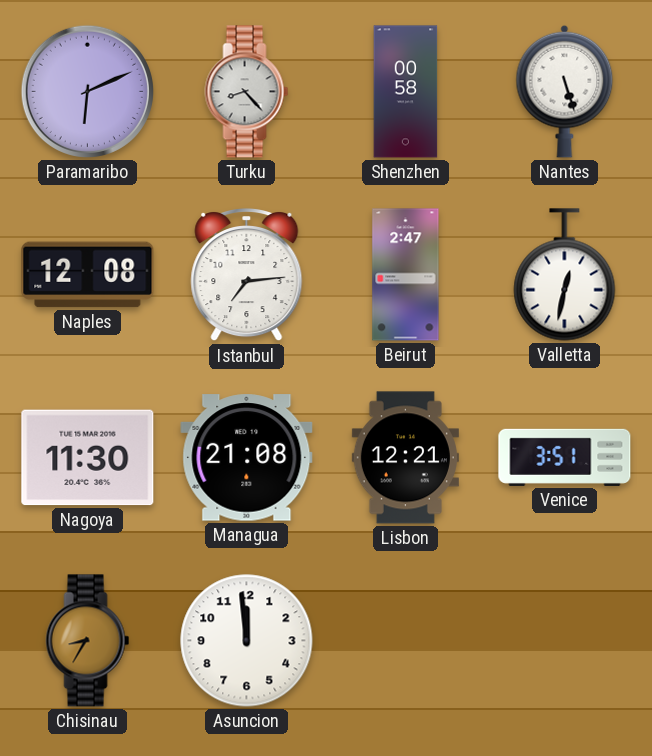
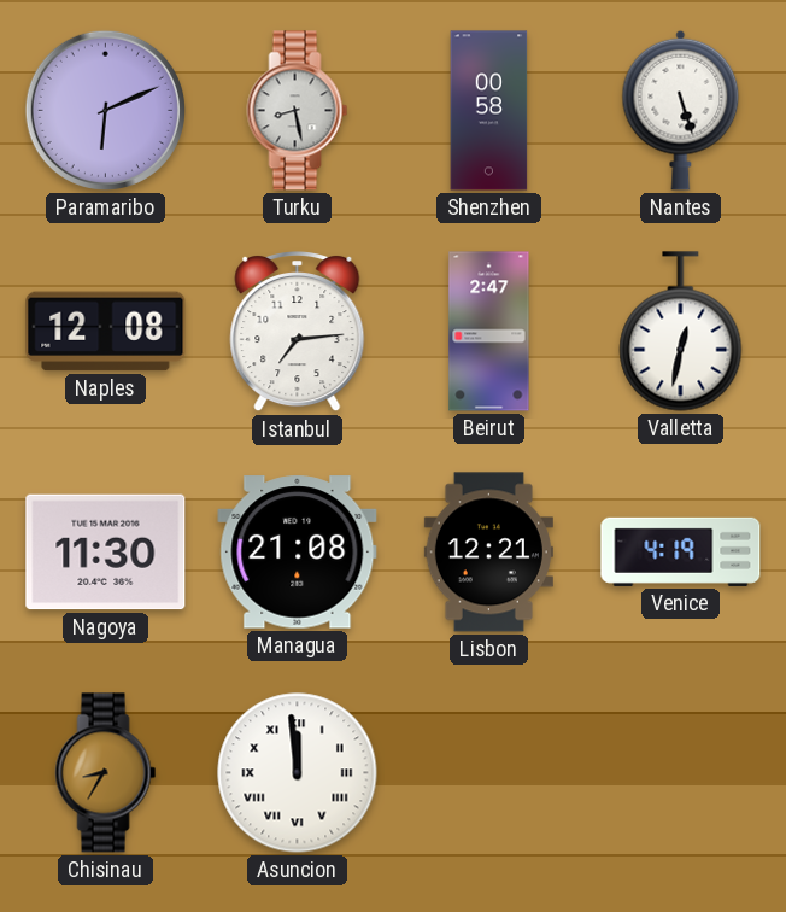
Turku: 8:23 -> 8:28
Venice: 3:51 -> 4:19
Asuncion numerals: Arabic -> Roman
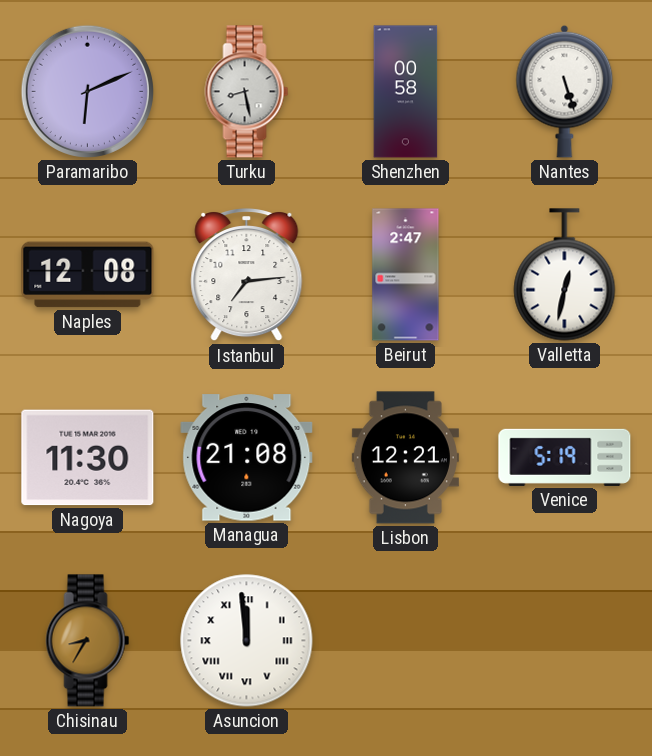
Venice: 4:19 -> 5:19
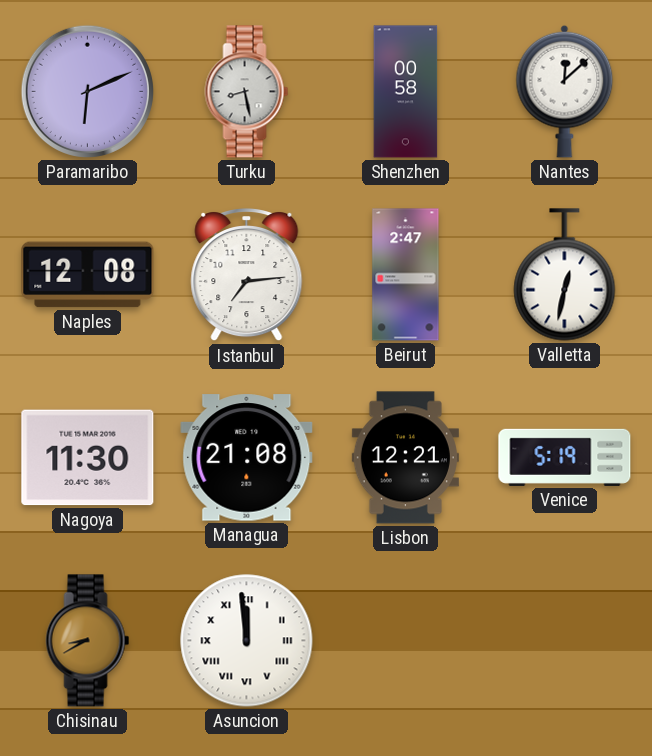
Nantes: 5:27 -> 12:08
Chisinau: 8:35 -> 8:40
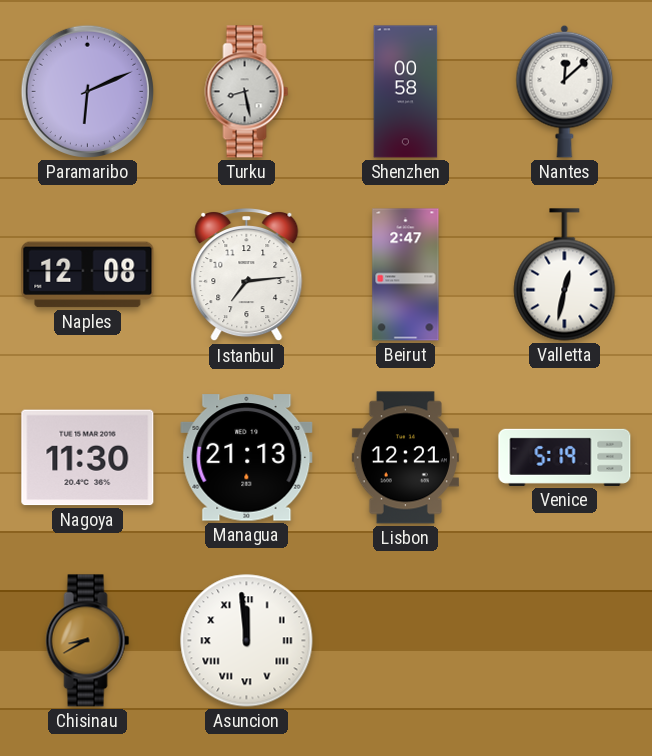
Managua: 21:08 -> 21:13
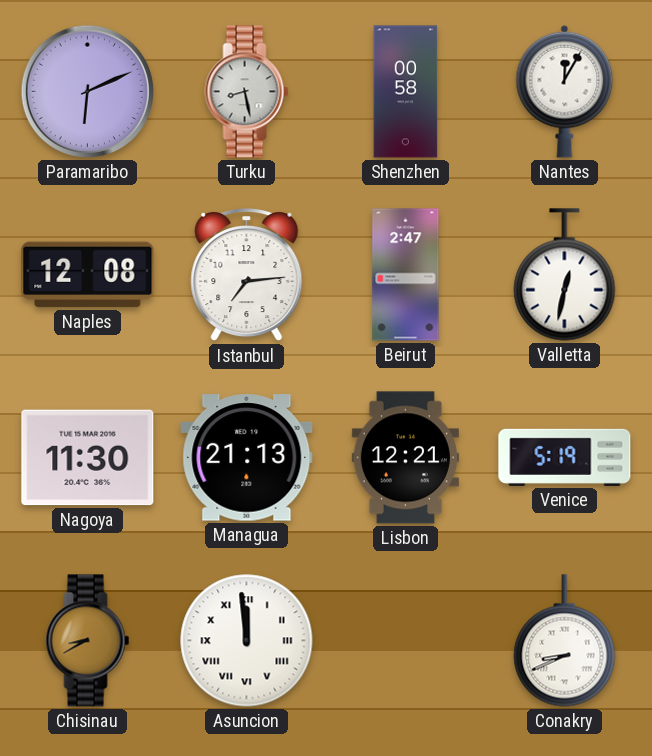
Nantes: 12:08 -> 12:05
Conakry: none -> 8:41
